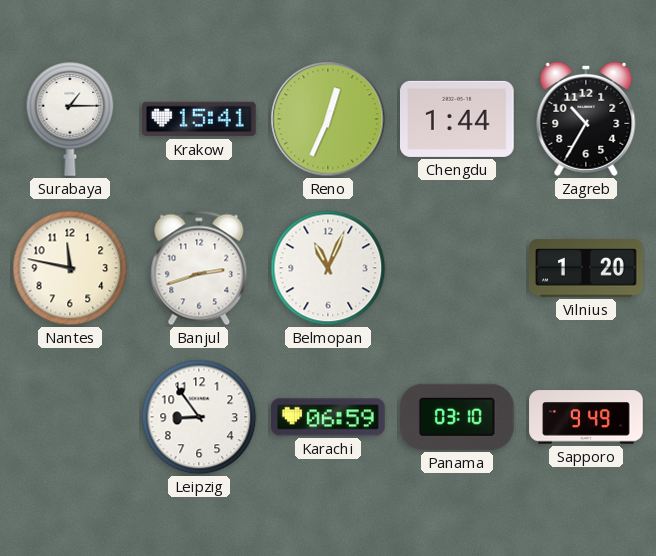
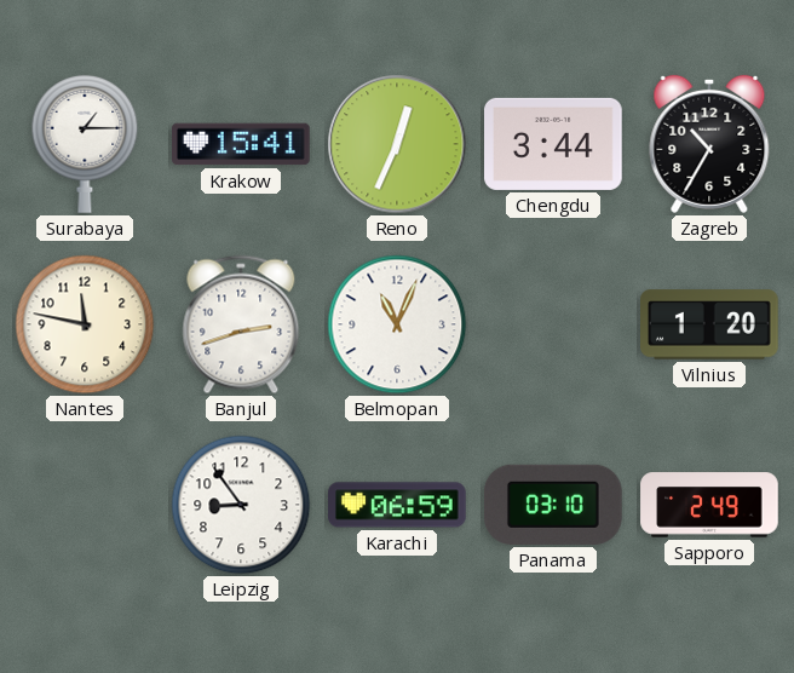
Chengdu: 1:44 -> 3:44
Sapporo: 9:49 -> 2:49
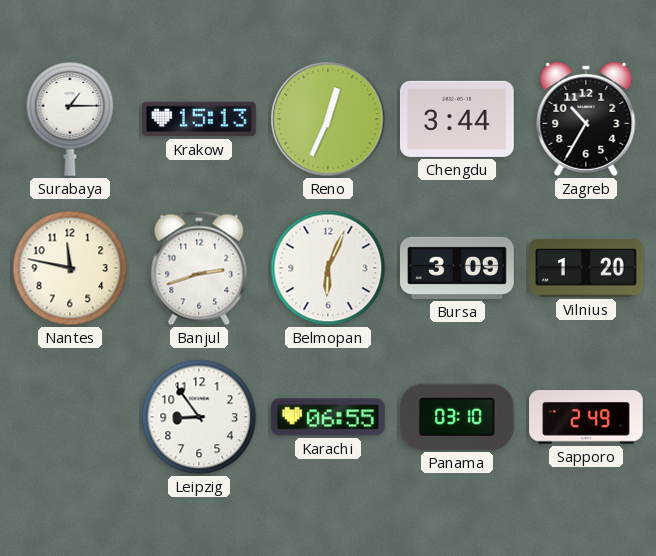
Krakow: 15:41 -> 15:13
Belmopan: 11:04 -> 6:04
Bursa: none -> 3:09
Karachi: 06:59 -> 06:55
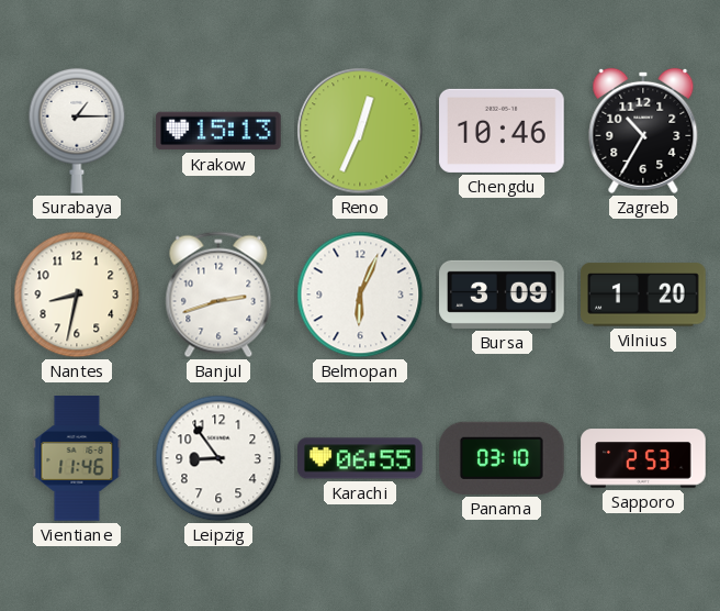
Chengdu: 3:44 -> 10:46
Nantes: 11:47 -> 8:32
Vientiane: none -> 11:46
Sapporo: 2:49 -> 2:53
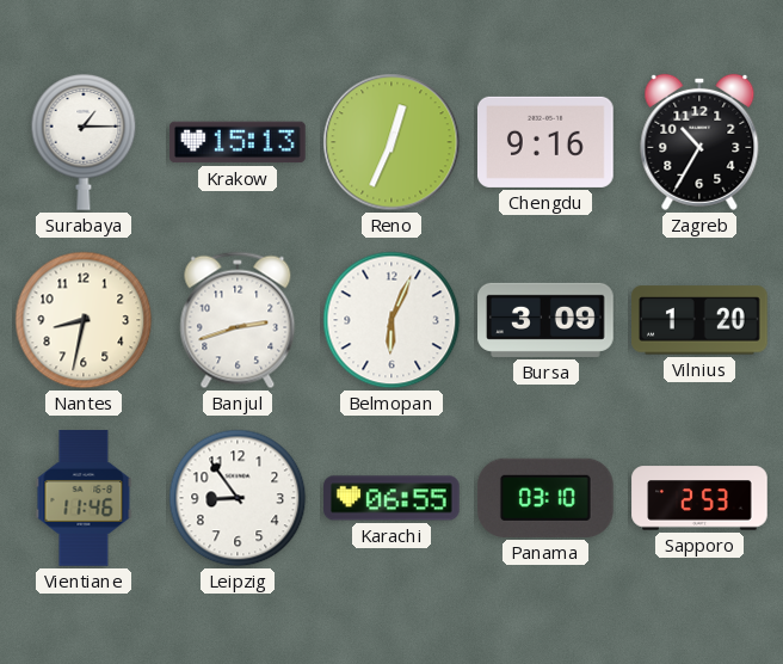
Chengdu: 10:46 -> 9:16
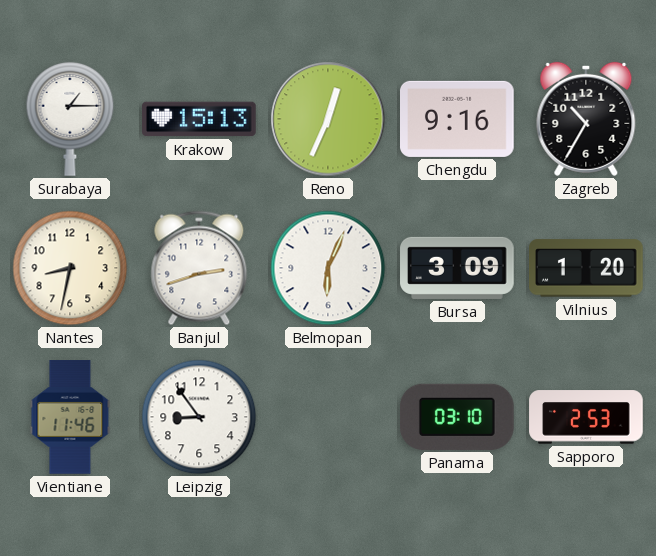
Karachi: 06:55 -> none
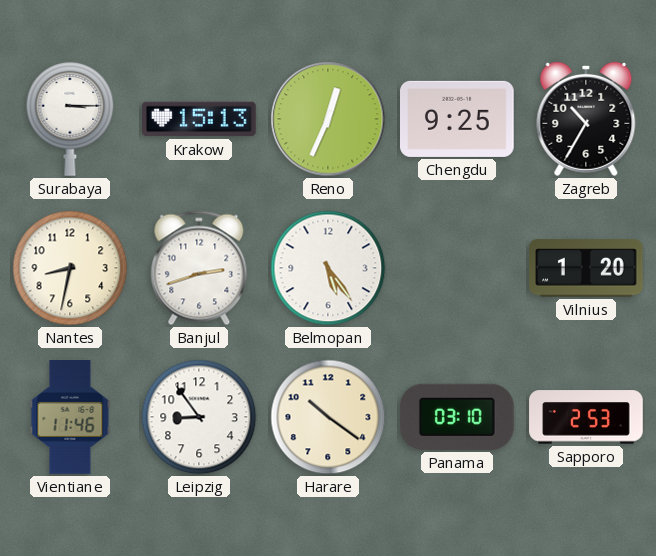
Surabaya: 1:15 -> 3:15
Chengdu: 9:16 -> 9:25
Belmopan: 6:04 -> 5:24
Bursa: 3:09 -> none
Harare: none -> 10:21
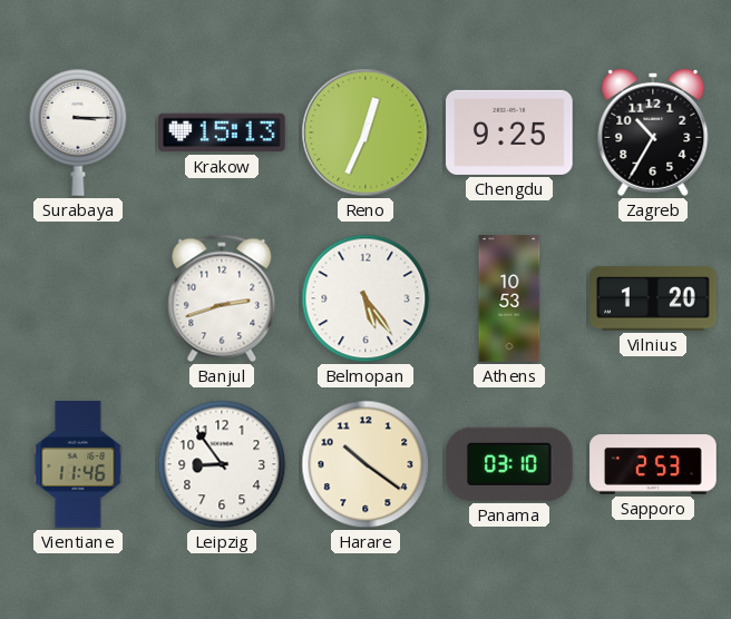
Nantes: 8:32 -> none
Athens: none -> 10:53
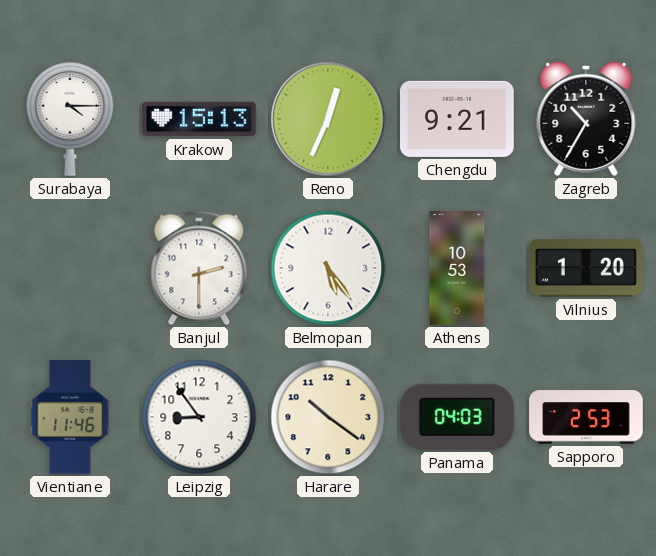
Surabaya: 3:15 -> 4:15
Chengdu: 9:25 -> 9:21
Banjul: 2:42 -> 2:30
Panama: 03:10 -> 04:03
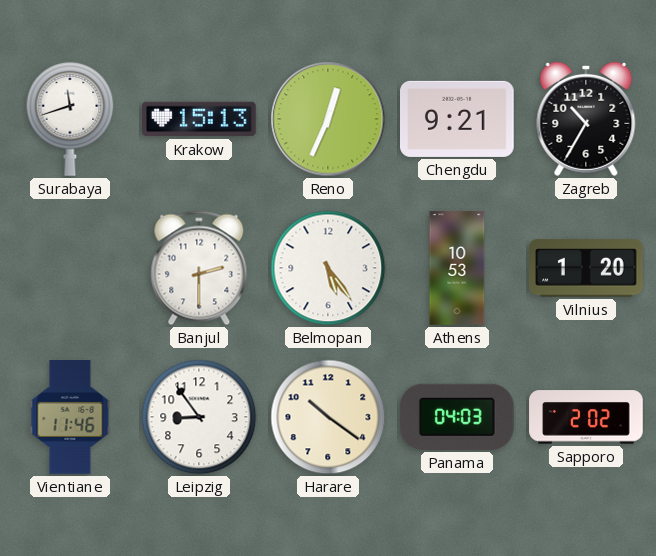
Surabaya: 4:15 -> 11:42
Sapporo: 2:53 -> 2:02
